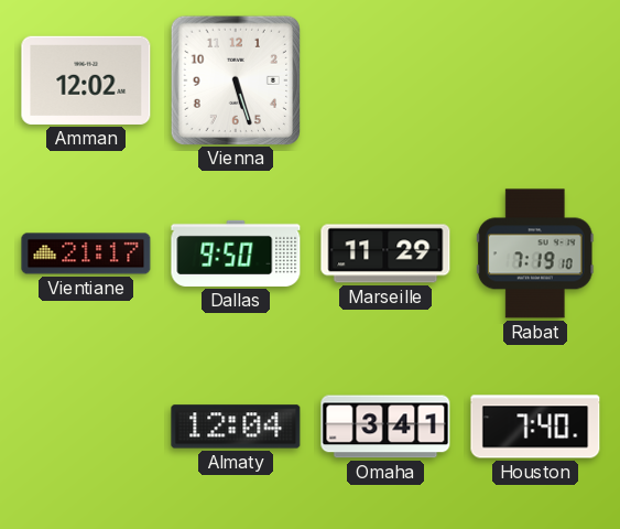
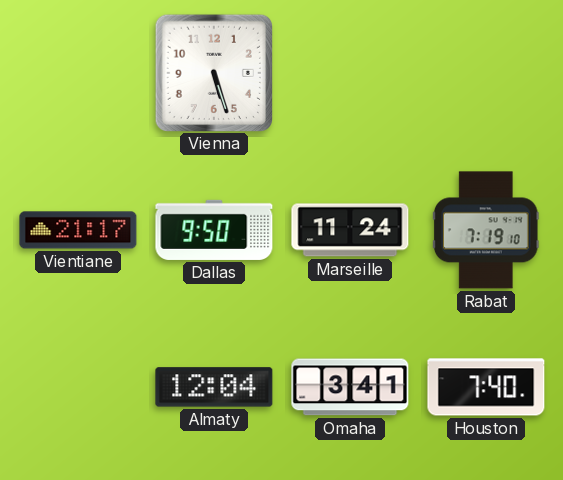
Amman: 12:02 -> none
Marseille: 11:29 -> 11:24
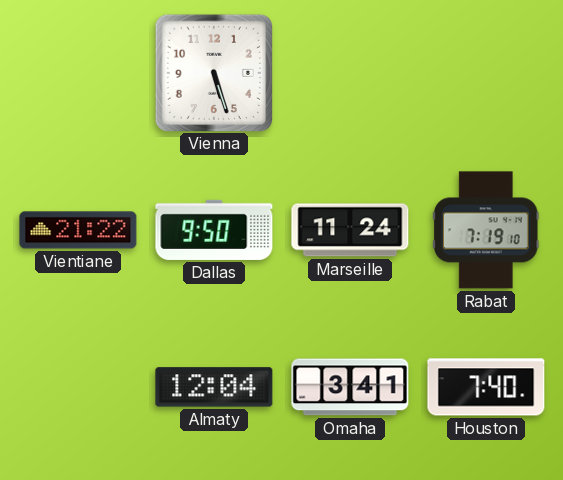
Vientiane: 21:17 -> 21:22
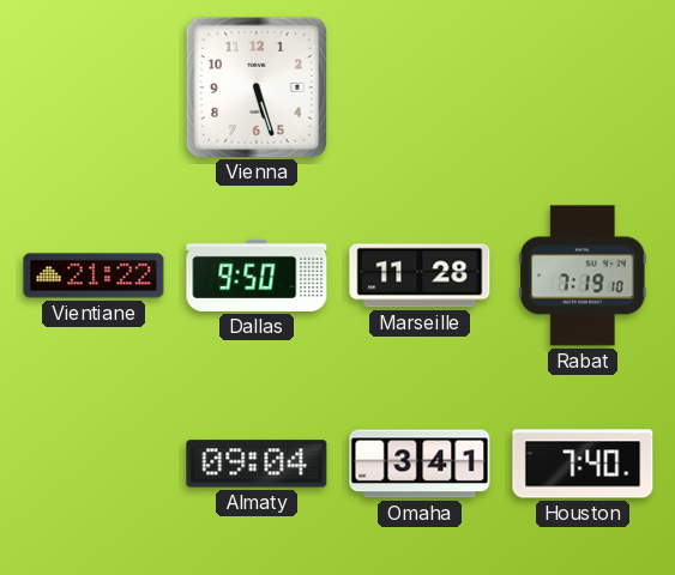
Marseille: 11:24 -> 11:28
Almaty: 12:04 -> 09:04
